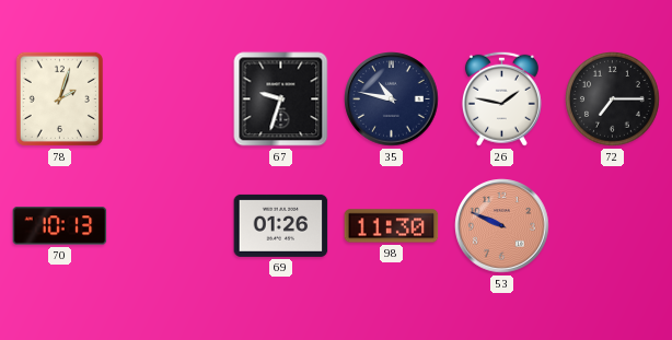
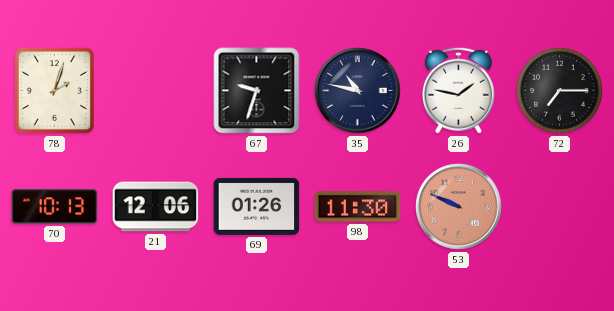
21: none -> 12:06
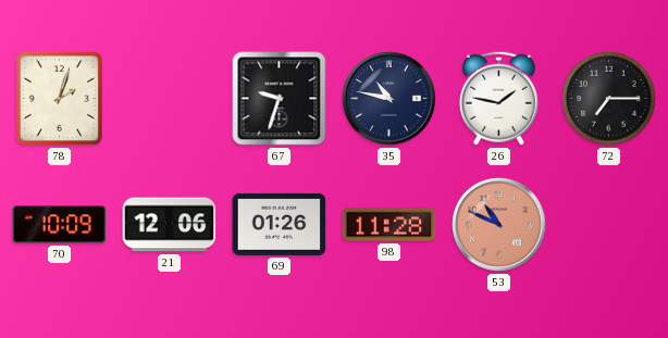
70: 10:13 -> 10:09
98: 11:30 -> 11:28
53: 9:49 -> 10:49
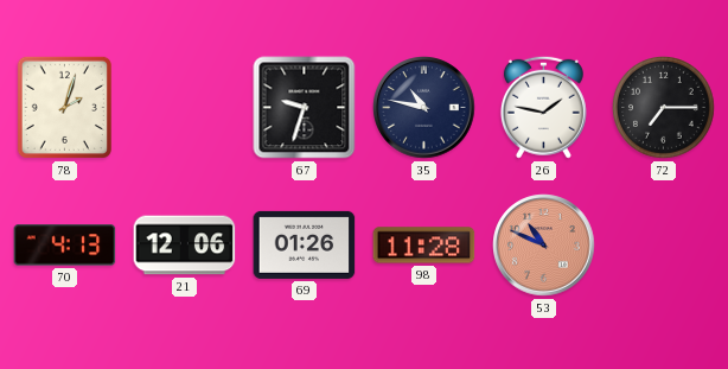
70: 10:09 -> 4:13
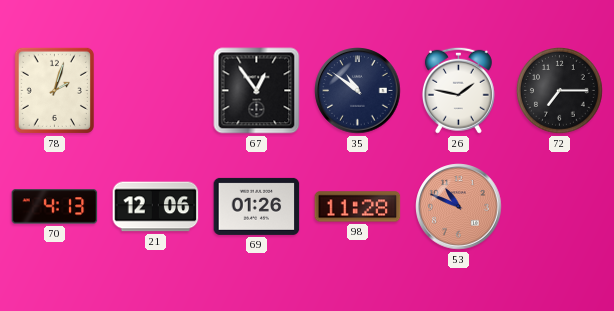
67: 9:33 -> 12:54
35: 10:47 -> 10:51
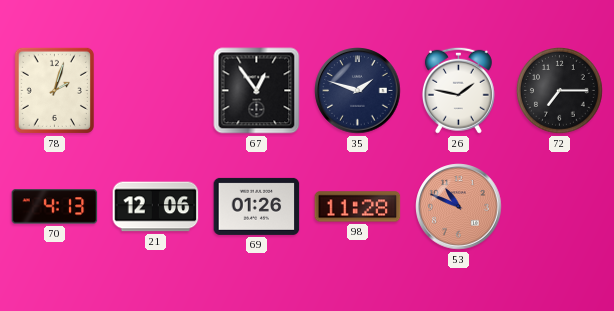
35: 10:51 -> 1:48
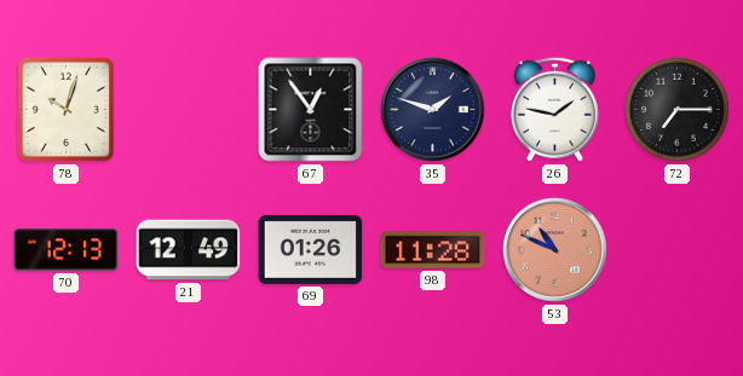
78: 2:03 -> 10:03
70: 4:13 -> 12:13
21: 12:06 -> 12:49
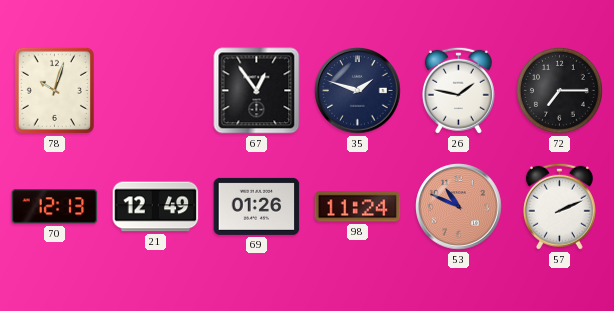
98: 11:28 -> 11:24
57: none -> 2:11
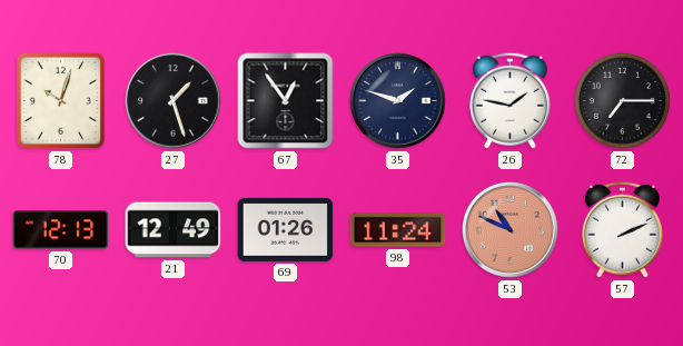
27: none -> 1:27
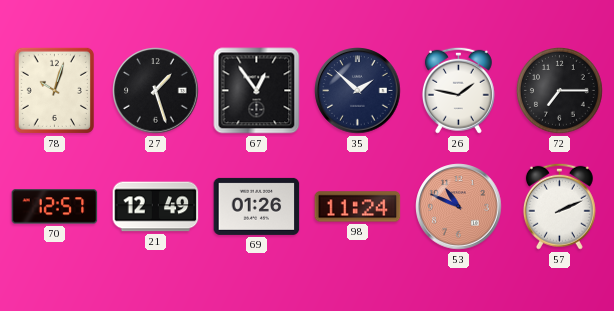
35: 1:48 -> 1:52
70: 12:13 -> 12:57
